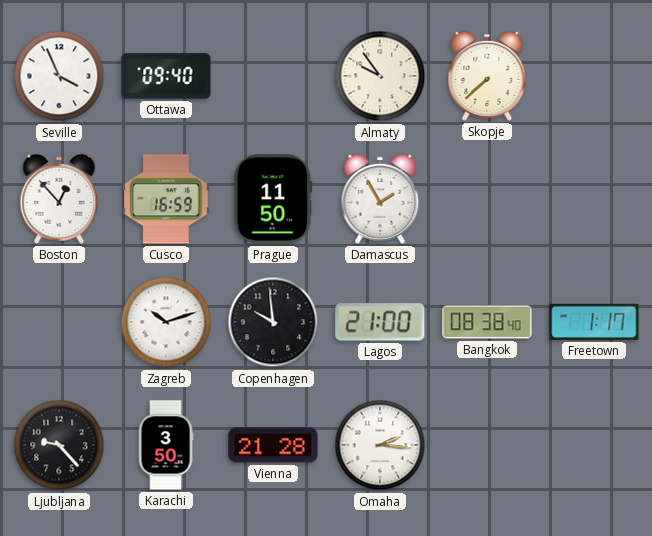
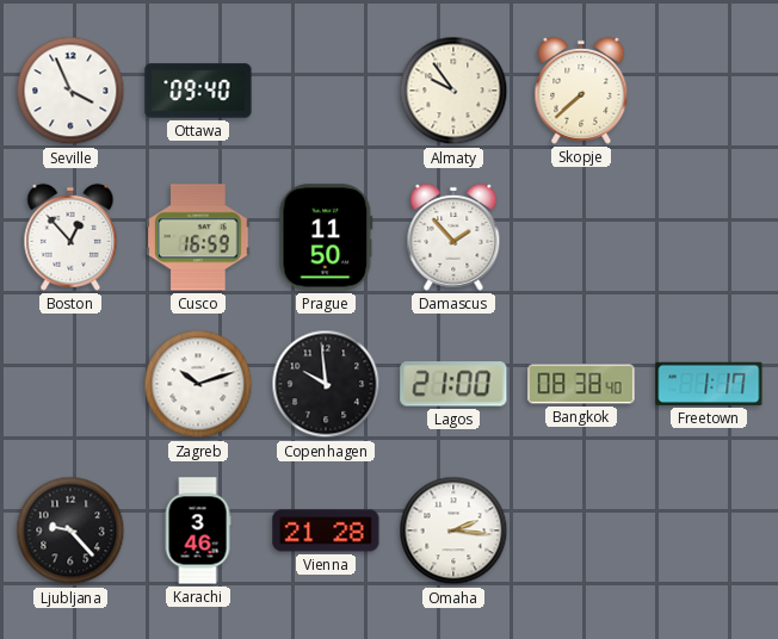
Damascus: 1:55 -> 1:53
Karachi: 3:50 -> 3:46
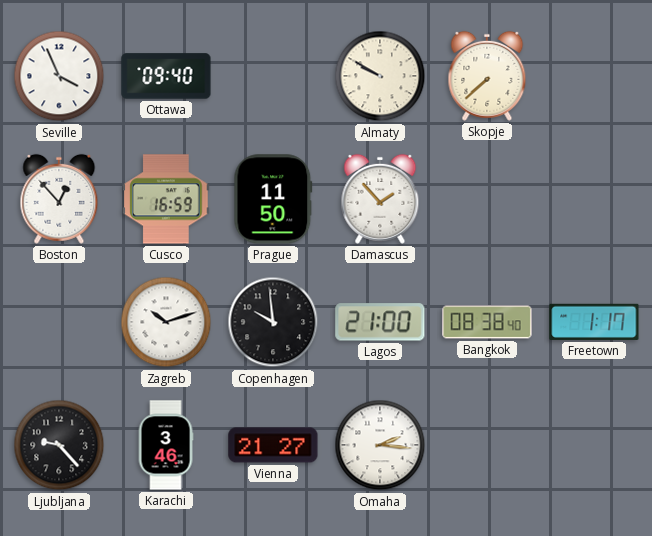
Almaty: 9:54 -> 9:50
Vienna: 21:28 -> 21:27
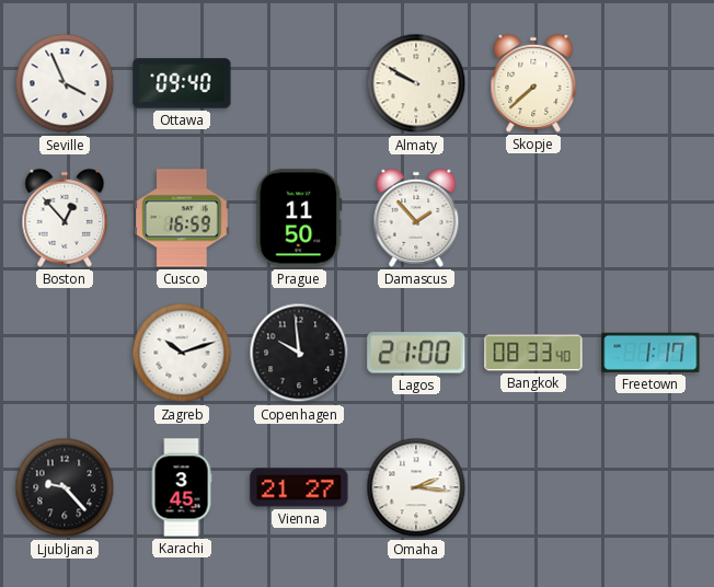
Bangkok: 08:38 -> 08:33
Karachi: 3:46 -> 3:45
